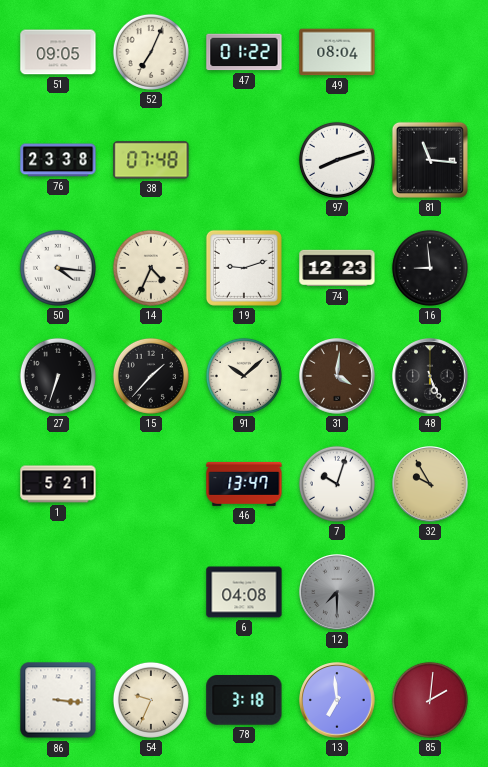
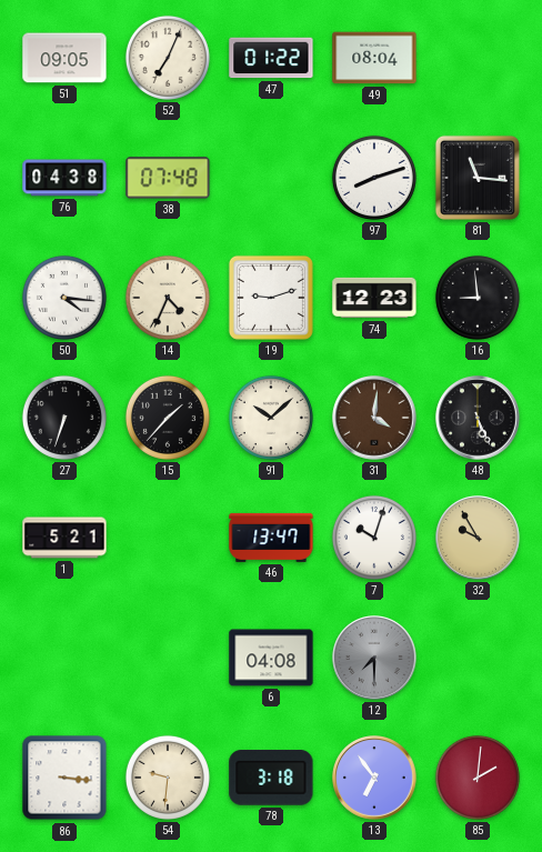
76: 23:38 -> 04:38
54: 9:34 -> 9:31
13: 6:59 -> 6:54
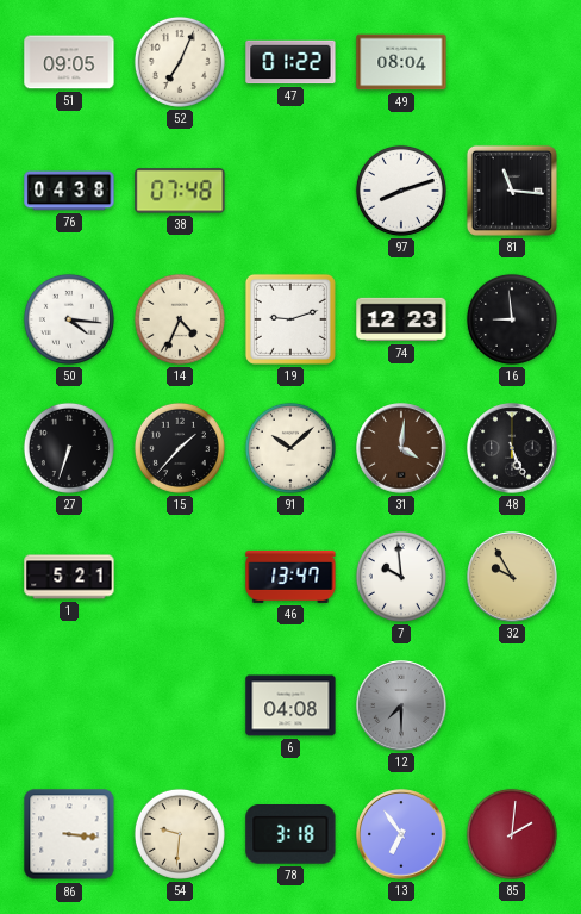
7: 10:03 -> 9:59
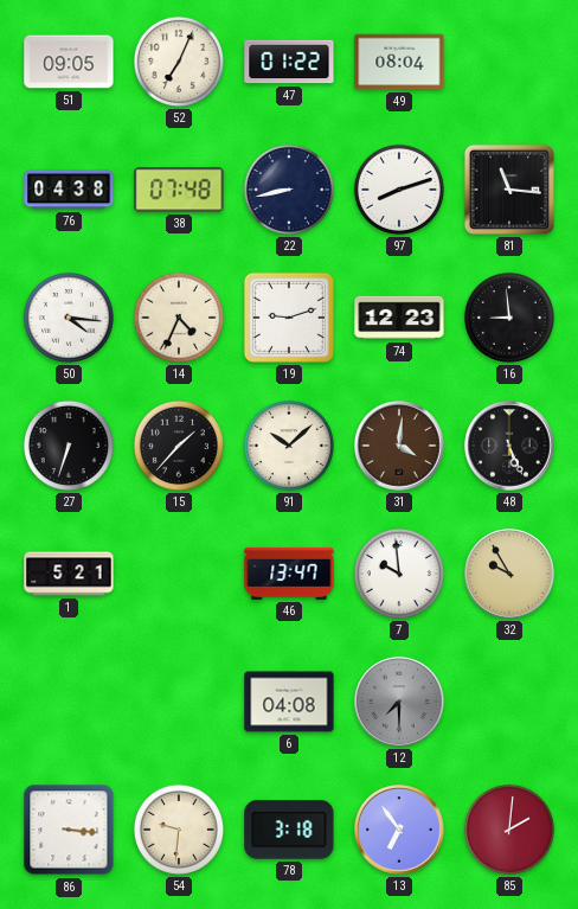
22: none -> 8:43
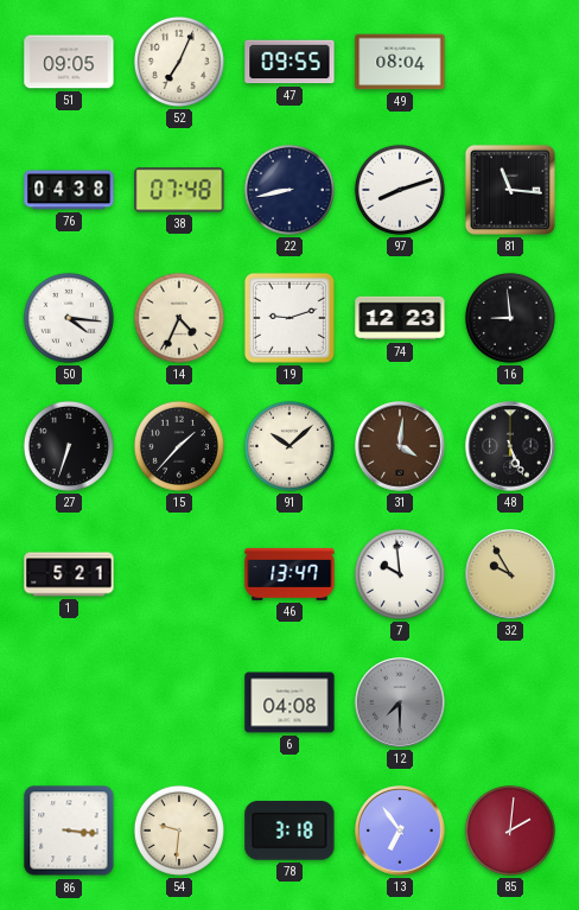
47: 01:22 -> 09:55
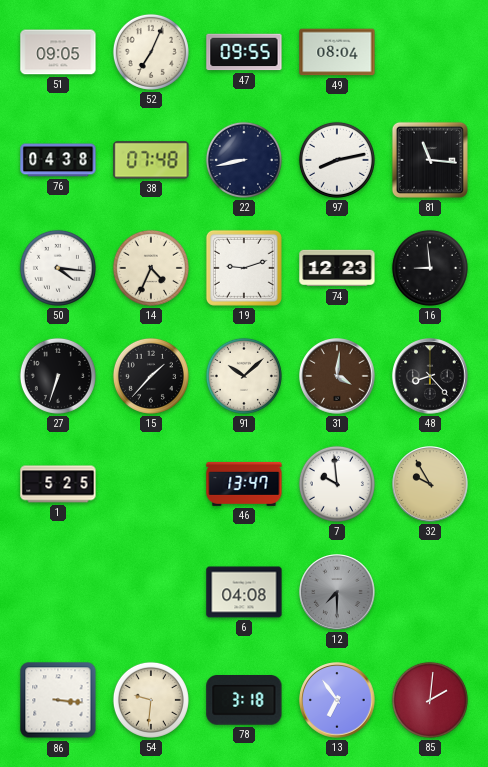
97: 8:12 -> 8:13
48: 5:26 -> 8:23
1: 5:21 -> 5:25
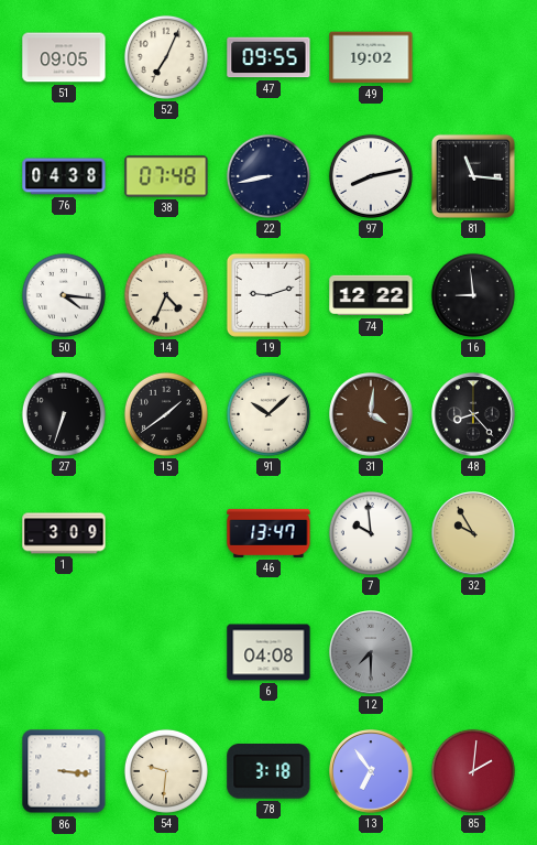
49: 08:04 -> 19:02
74: 12:23 -> 12:22
15: 1:37 -> 1:39
1: 5:25 -> 3:09
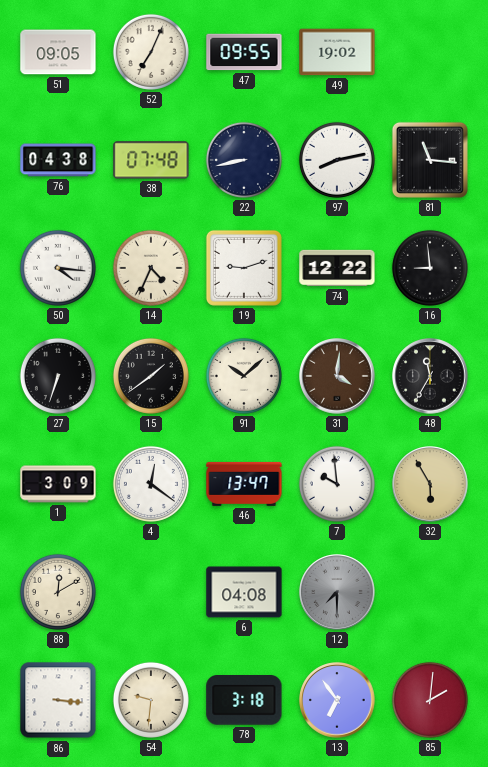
48: 8:23 -> 11:35
4: none -> 12:21
32: 9:55 -> 5:55
88: none -> 12:10
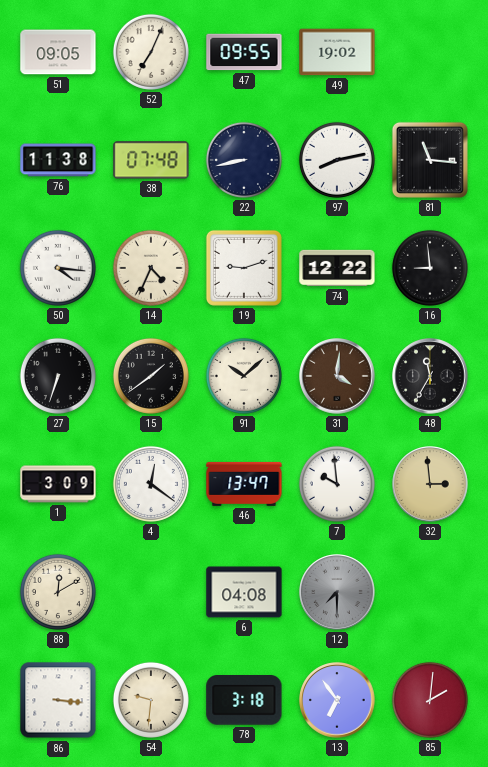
76: 04:38 -> 11:38
32: 5:55 -> 2:59
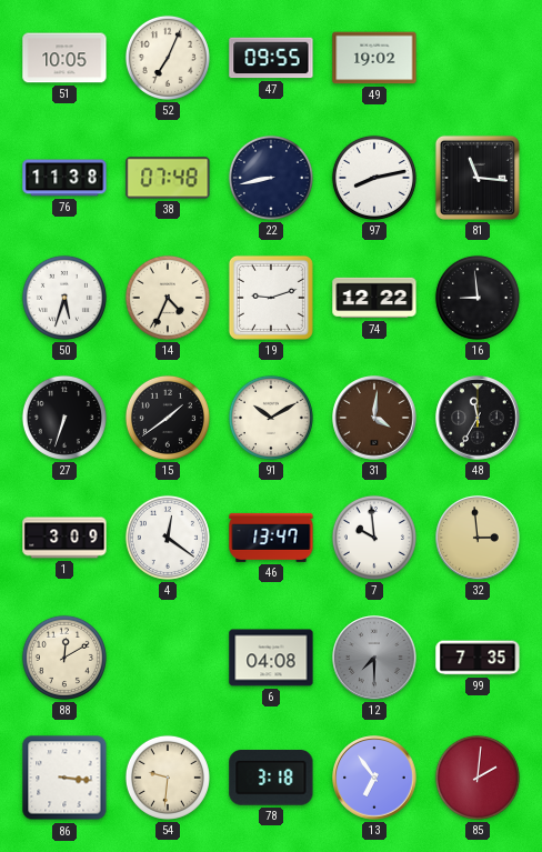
51: 09:05 -> 10:05
50: 4:16 -> 5:33
91: 10:08 -> 10:10
99: none -> 7:35
